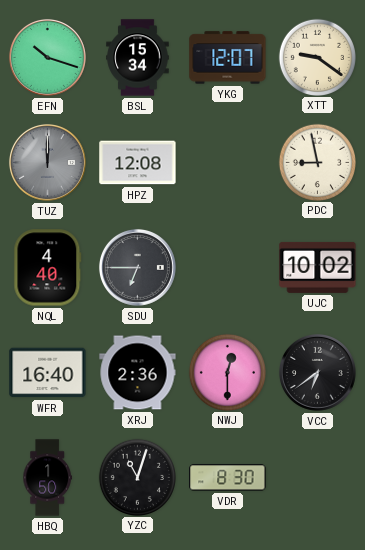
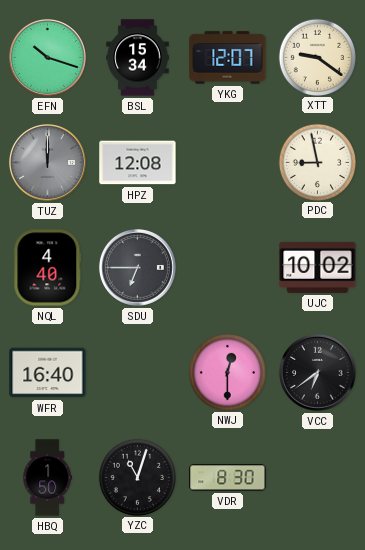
XRJ: 2:36 -> none
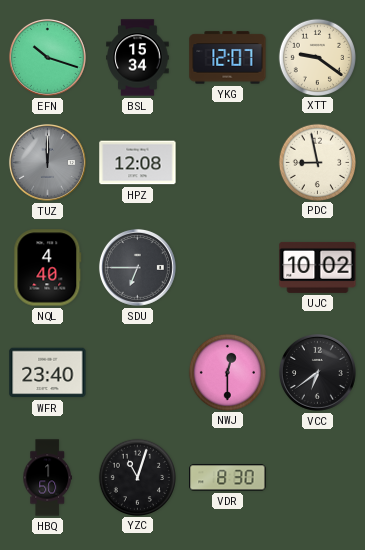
WFR: 16:40 -> 23:40
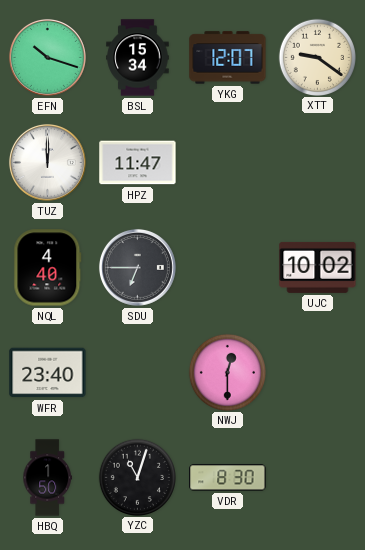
TUZ dial: grey -> white
HPZ: 12:08 -> 11:47
PDC: 8:58 -> none
VCC: 6:39 -> none
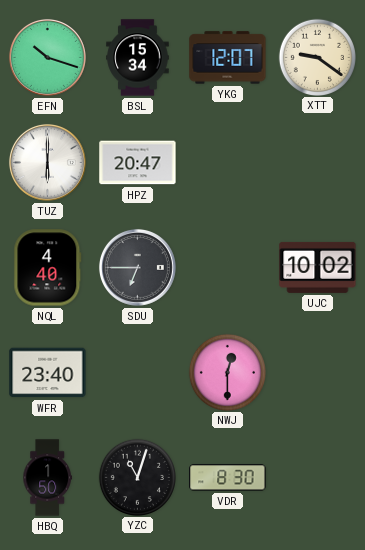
TUZ: 12:00 -> 6:00
HPZ: 11:47 -> 20:47
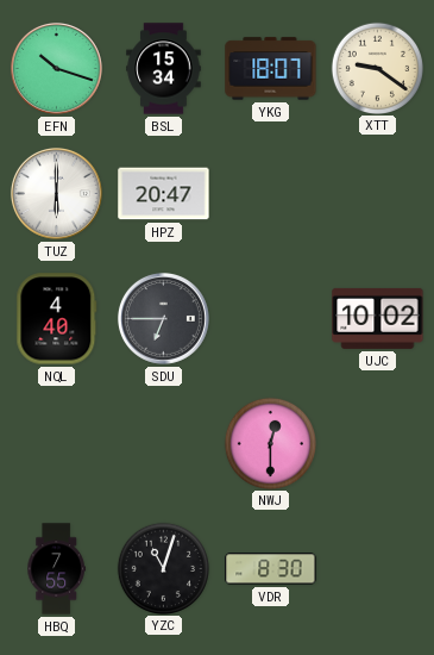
YKG: 12:07 -> 18:07
WFR: 23:40 -> none
HBQ: 1:50 -> 7:55
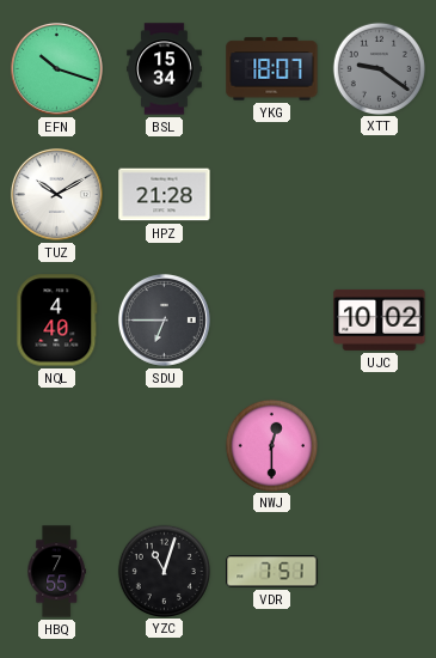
XTT dial: cream -> grey
TUZ: 6:00 -> 10:10
HPZ: 20:47 -> 21:28
VDR: 8:30 -> 7:51
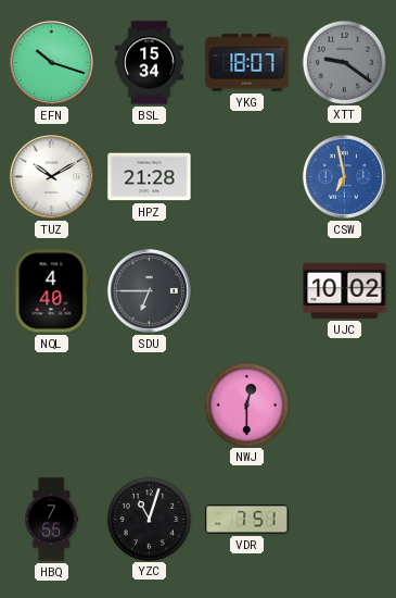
CSW: none -> 6:58
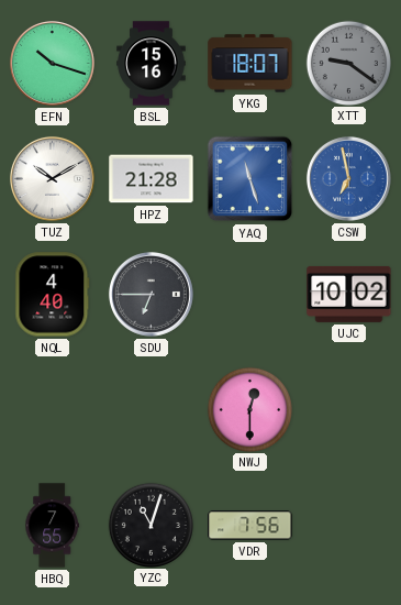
BSL: 15:34 -> 15:16
YAQ: none -> 11:27
VDR: 7:51 -> 7:56
